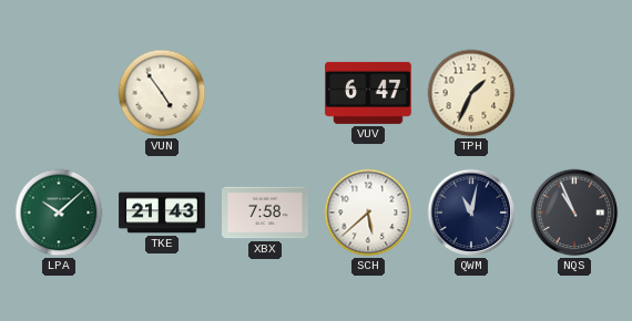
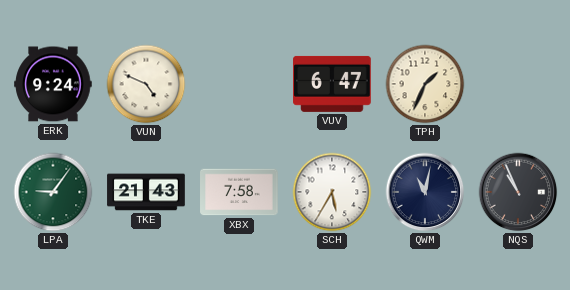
ERK: none -> 9:24
VUN: 4:54 -> 4:49
LPA: 10:08 -> 9:06
SCH: 5:38 -> 5:35
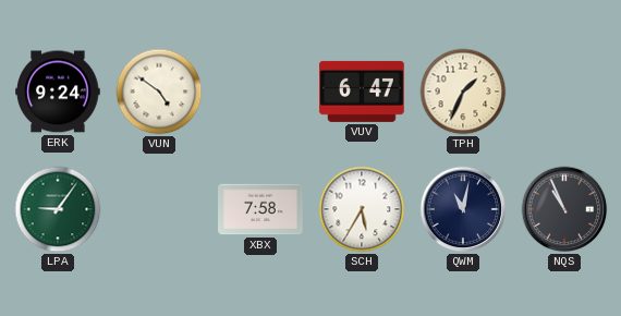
VUN: 4:49 -> 4:51
TKE: 21:43 -> none
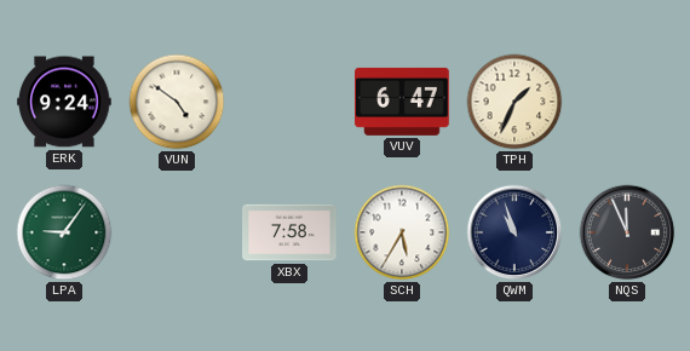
QWM: 11:02 -> 10:57
NQS: 10:56 -> 11:56
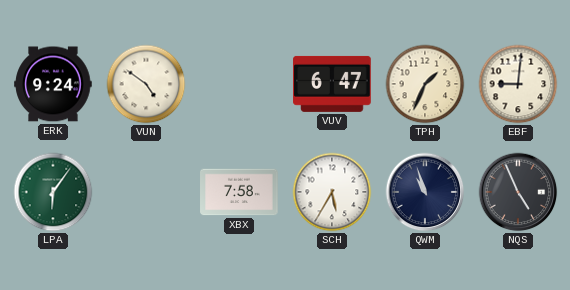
EBF: none -> 9:01
LPA: 9:06 -> 6:06
NQS: 11:56 -> 4:56
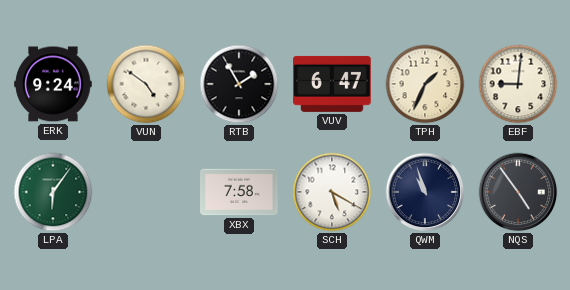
RTB: none -> 1:55
SCH: 5:35 -> 5:20
NQS: 4:56 -> 4:54
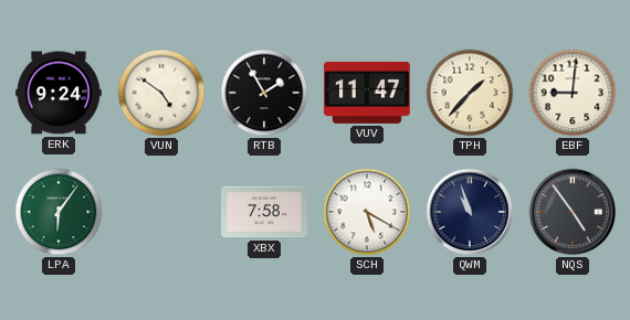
VUV: 6:47 -> 11:47
TPH: 1:34 -> 1:37
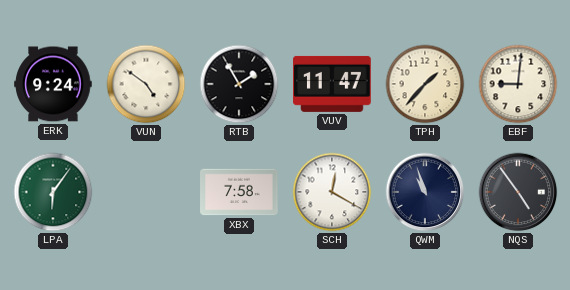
SCH: 5:20 -> 12:20
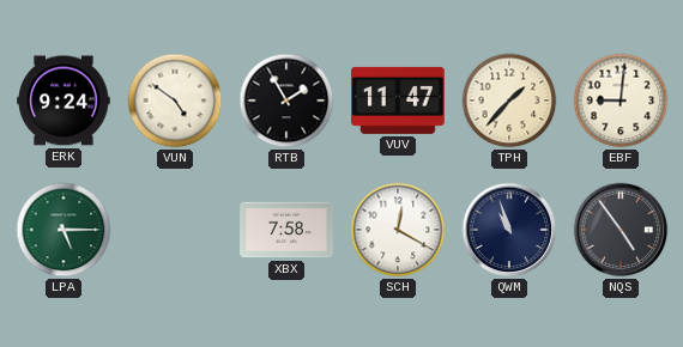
LPA: 6:06 -> 5:15
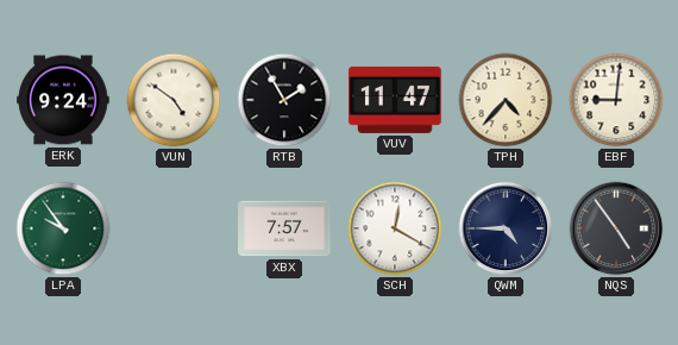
TPH: 1:37 -> 4:37
LPA: 5:15 -> 9:54
XBX: 7:58 -> 7:57
QWM: 10:57 -> 4:45
